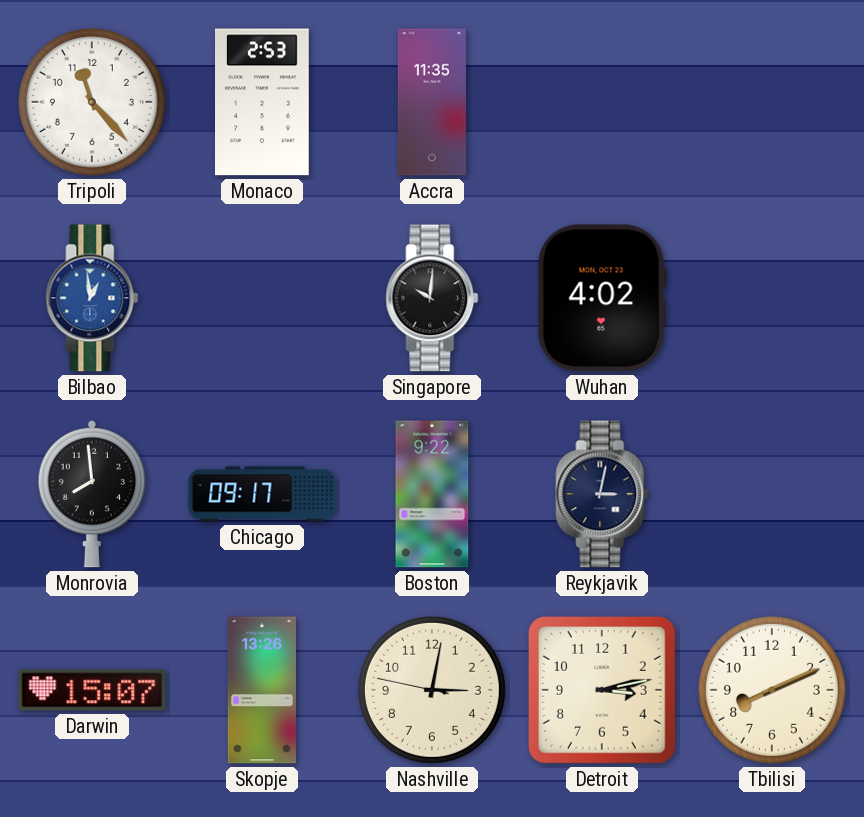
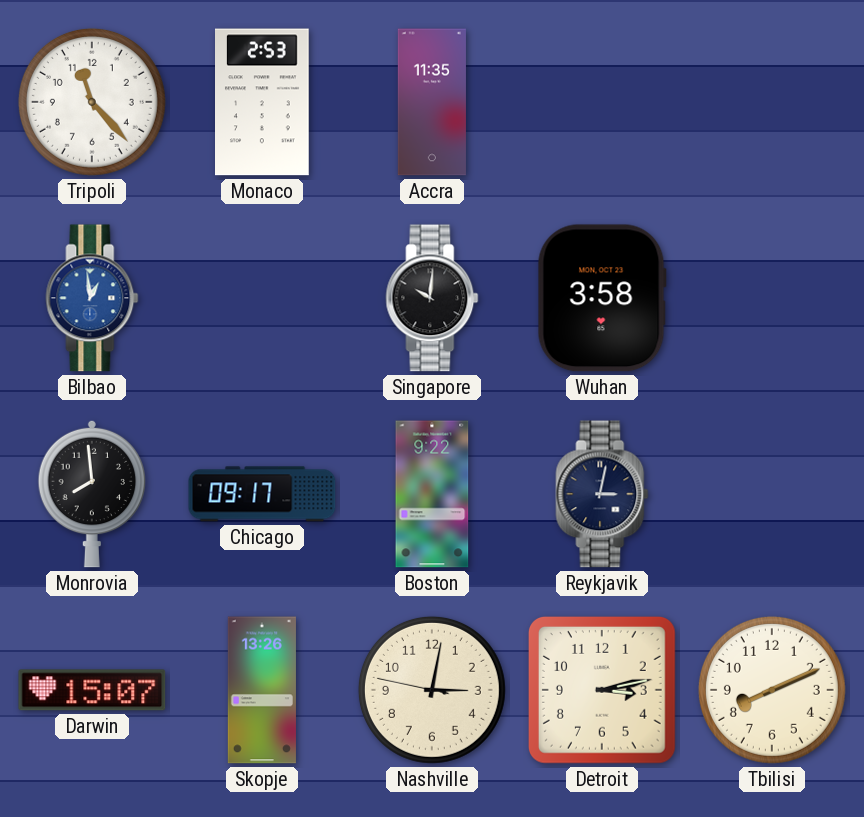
Wuhan: 4:02 -> 3:58
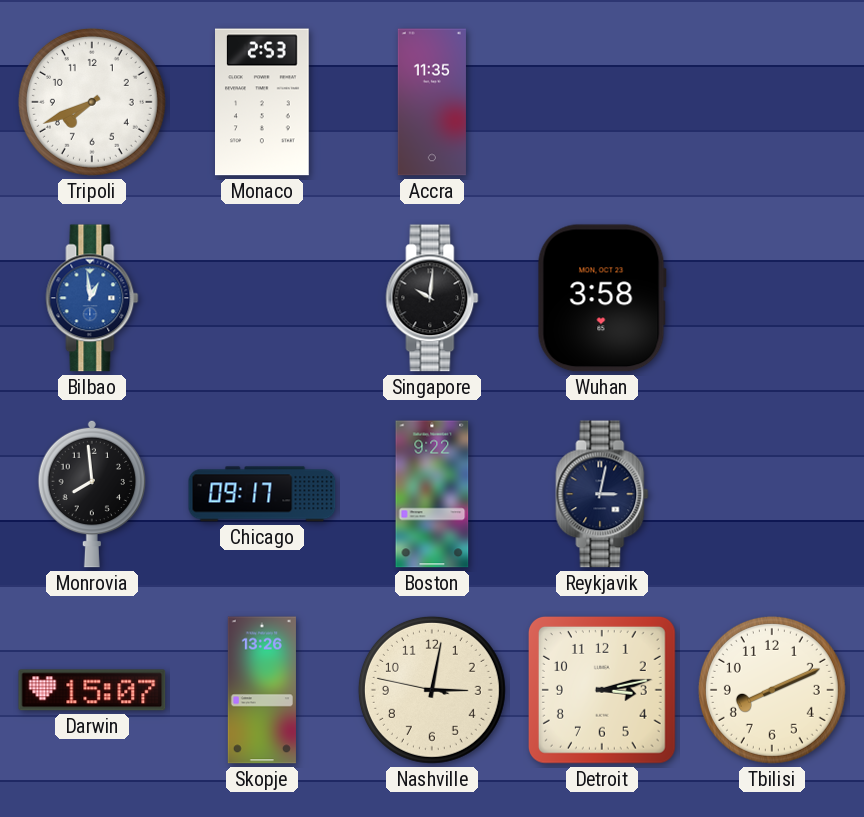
Tripoli: 11:23 -> 7:41
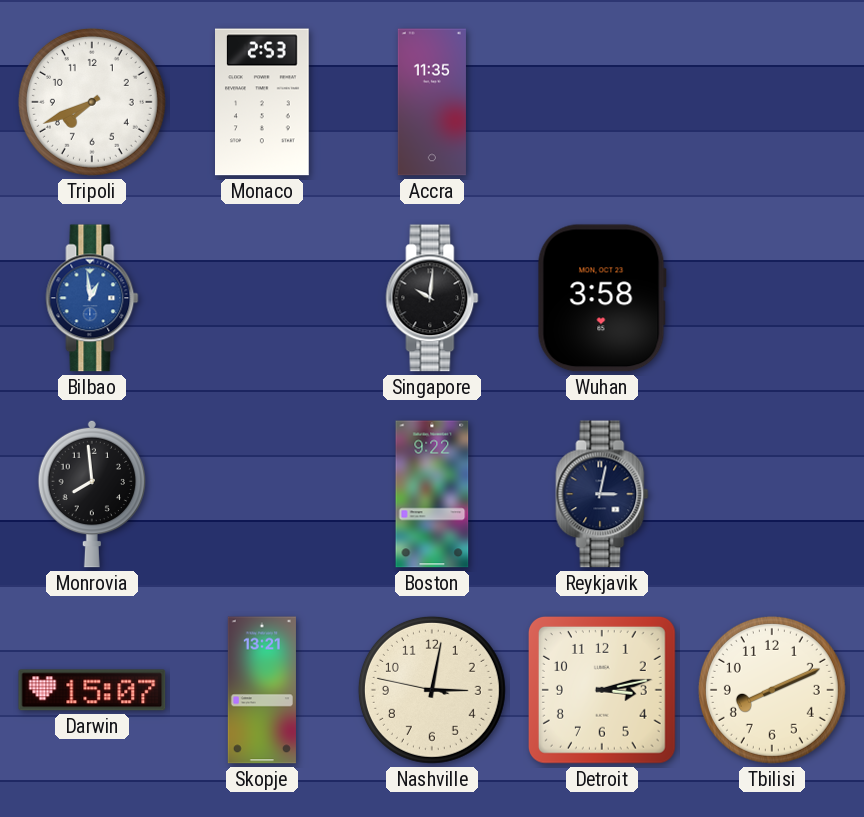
Chicago: 09:17 -> none
Skopje: 13:26 -> 13:21
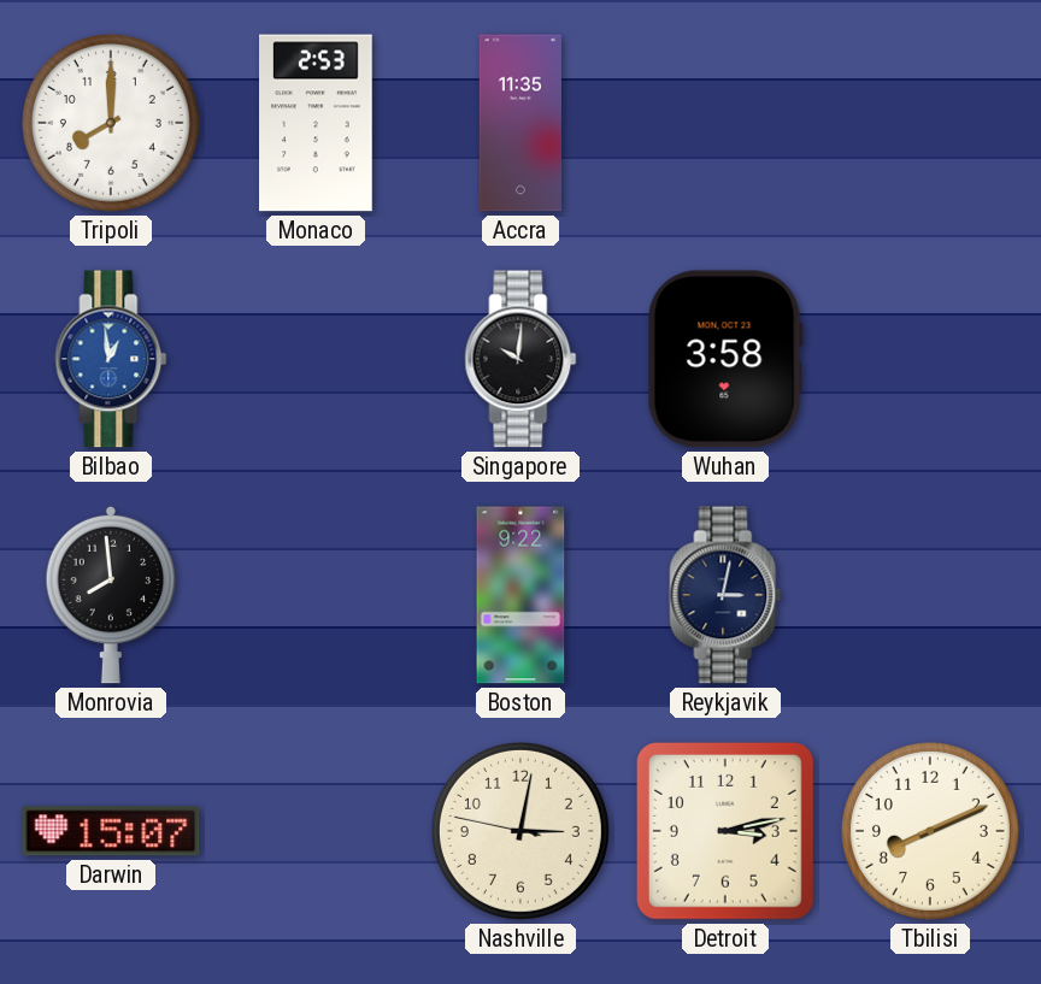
Tripoli: 7:41 -> 8:00
Skopje: 13:21 -> none
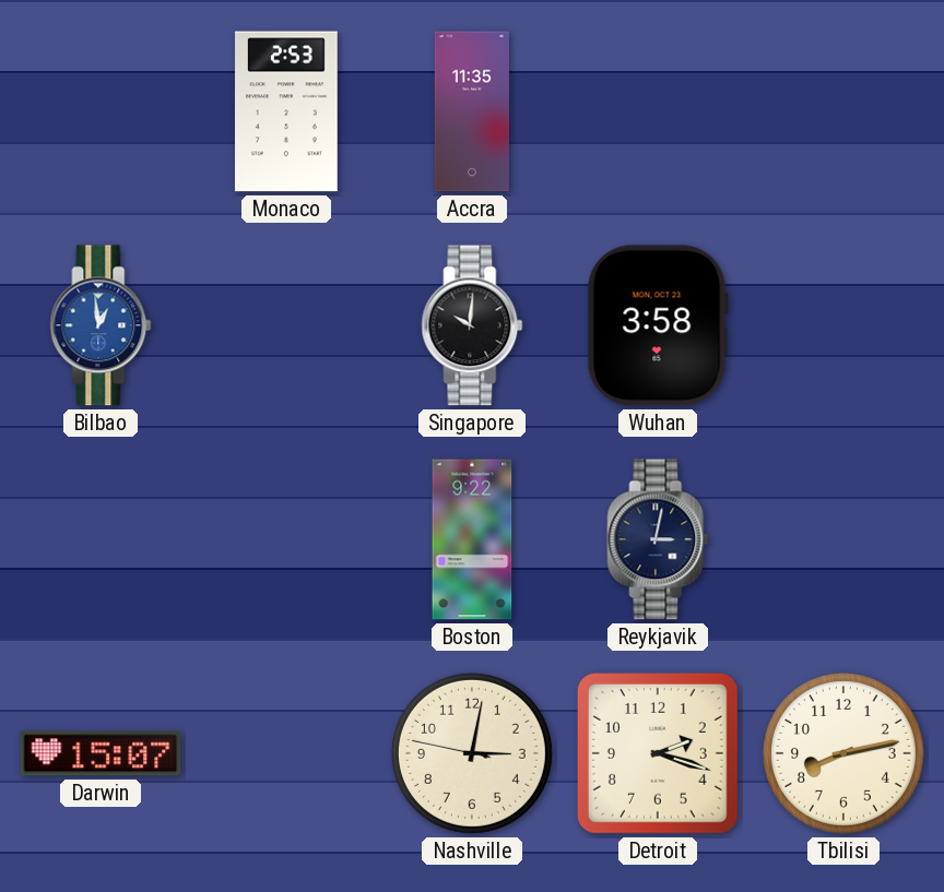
Tripoli: 8:00 -> none
Monrovia: 7:59 -> none
Detroit: 3:13 -> 2:18
Tbilisi: 8:11 -> 8:13
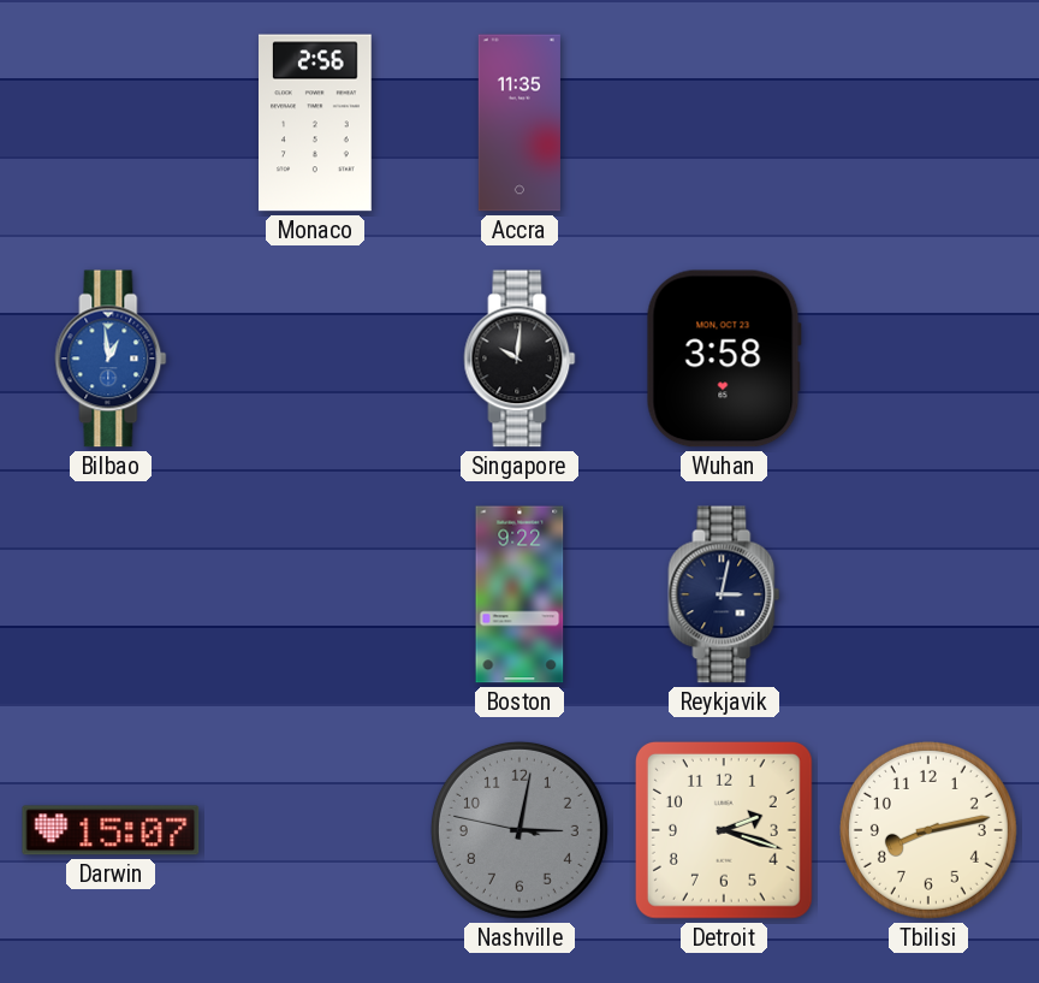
Monaco: 2:53 -> 2:56
Nashville dial: cream -> grey
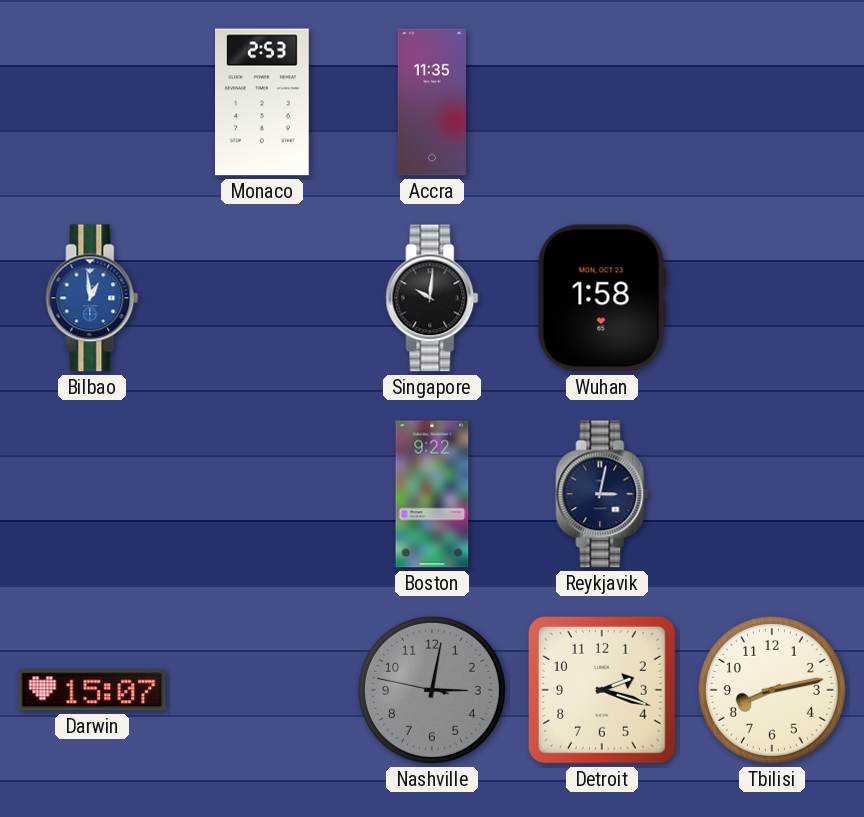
Monaco: 2:56 -> 2:53
Wuhan: 3:58 -> 1:58
